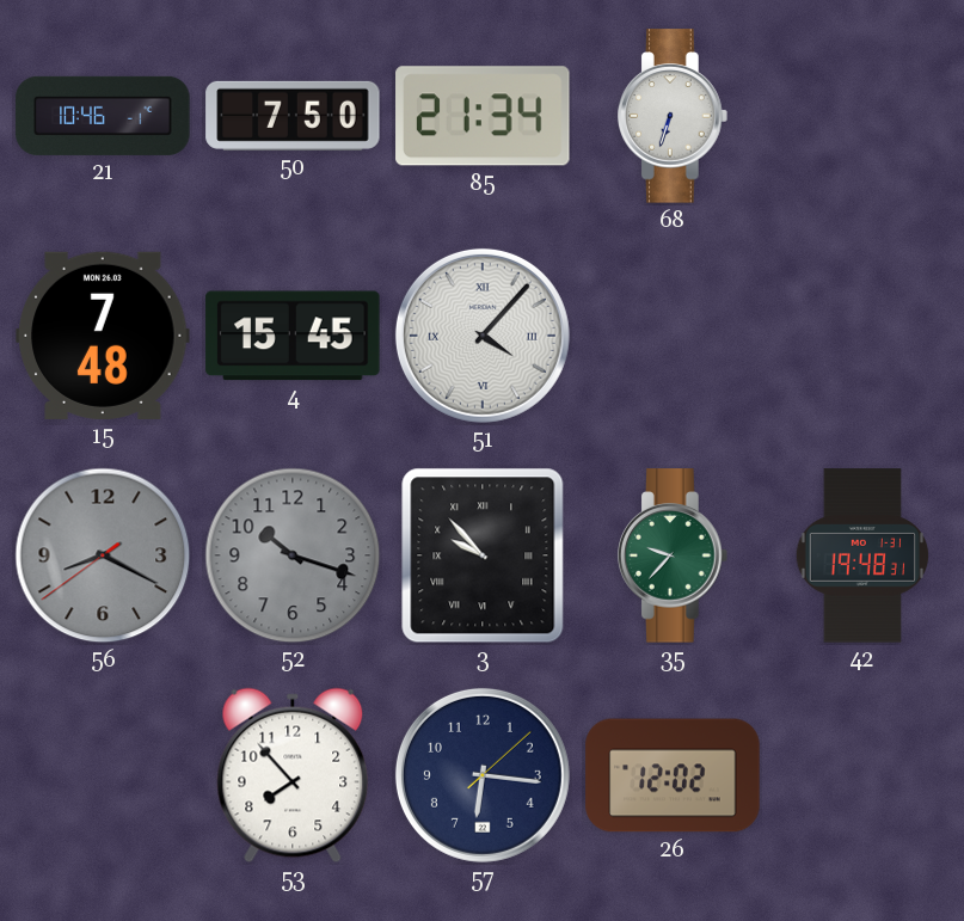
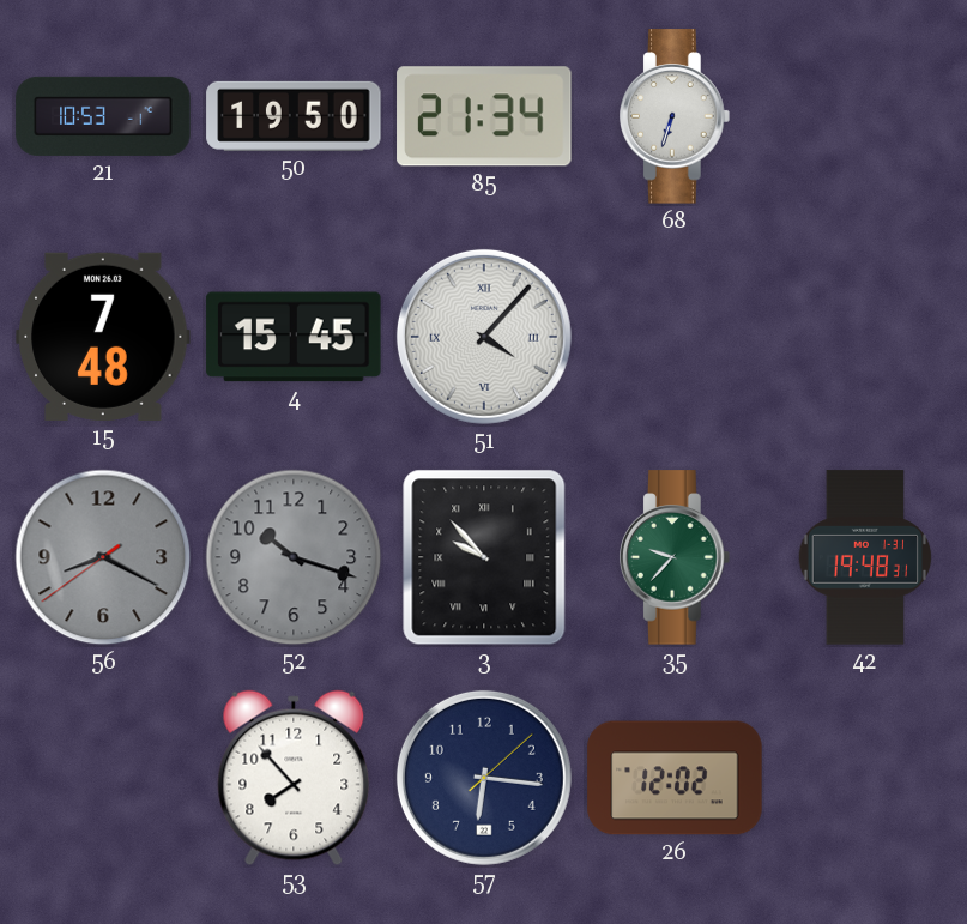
21: 10:46 -> 10:53
50: 7:50 -> 19:50
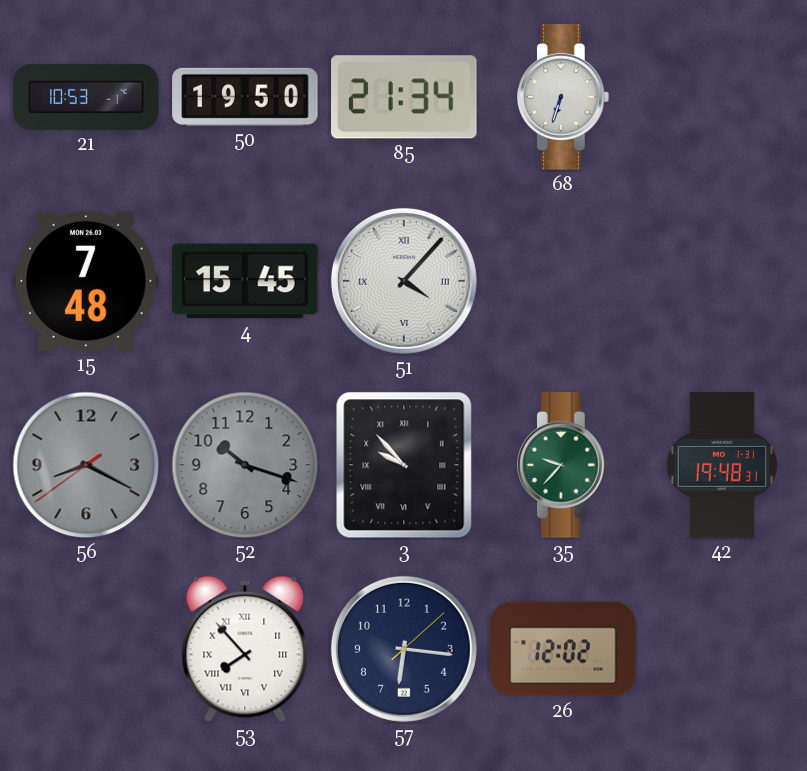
53 numerals: Arabic -> Roman
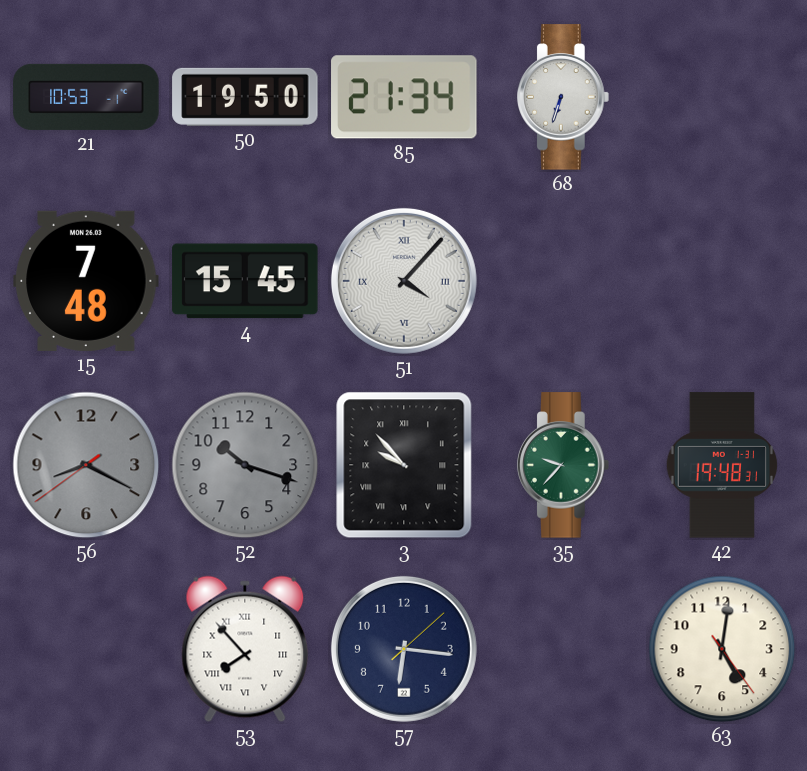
26: 12:02 -> none
63: none -> 5:01
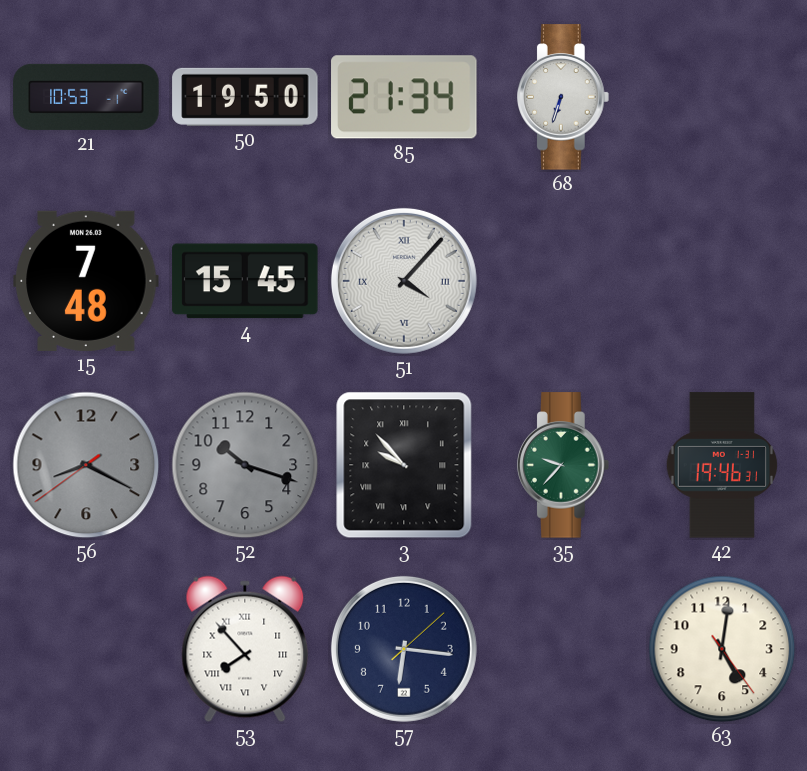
42: 19:48 -> 19:46
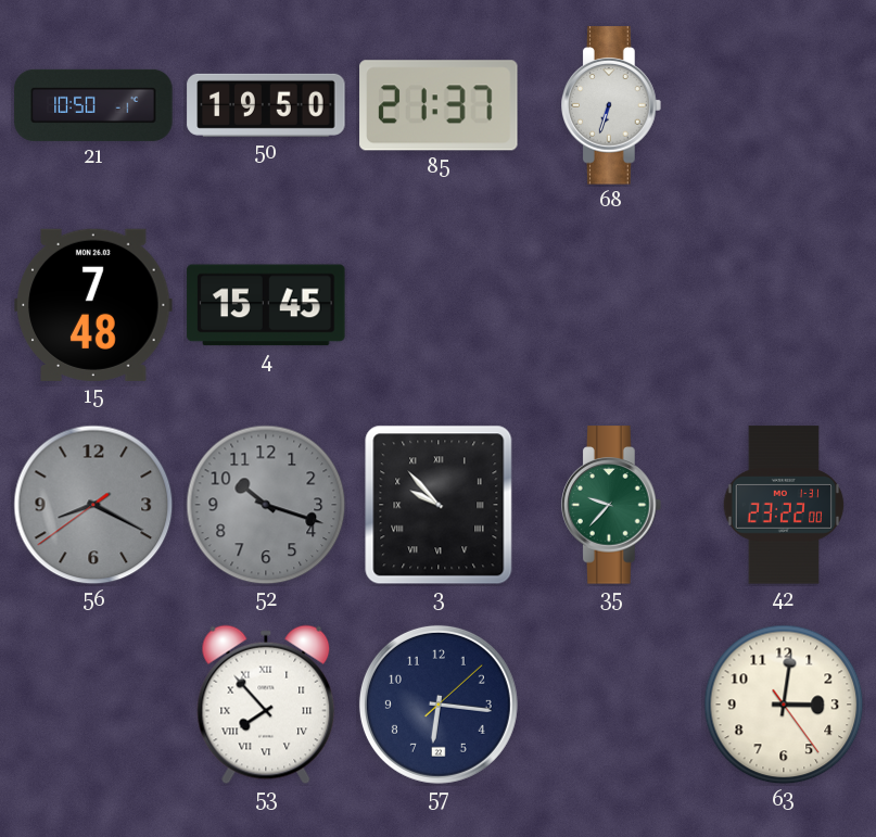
21: 10:53 -> 10:50
85: 21:34 -> 21:37
51: 4:07 -> none
42: 19:46 -> 23:22
63: 5:01 -> 3:01
